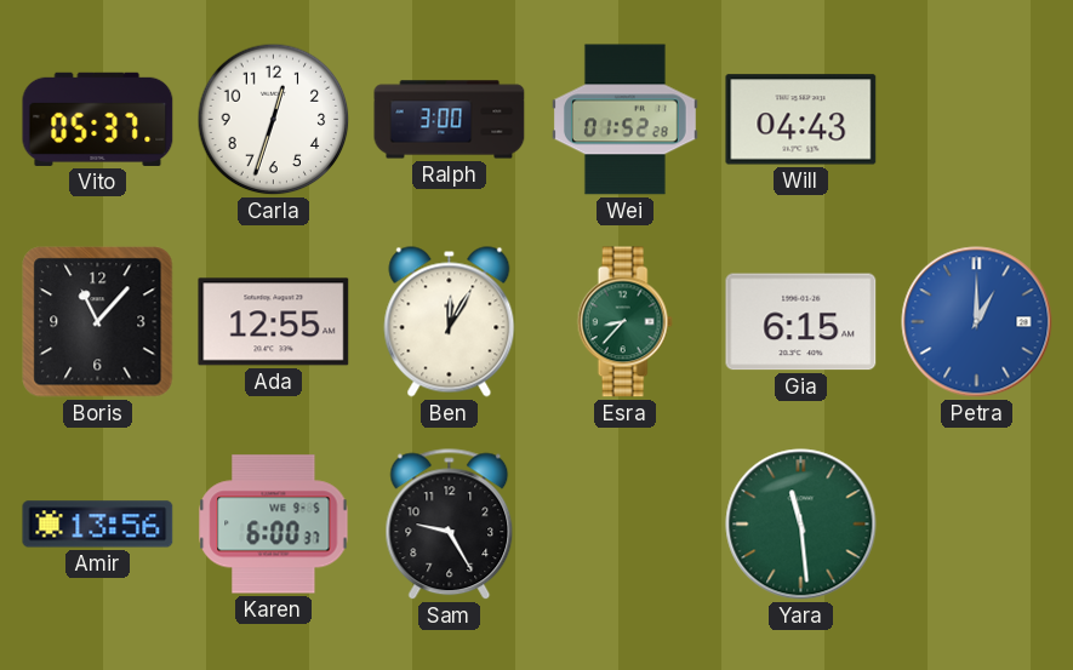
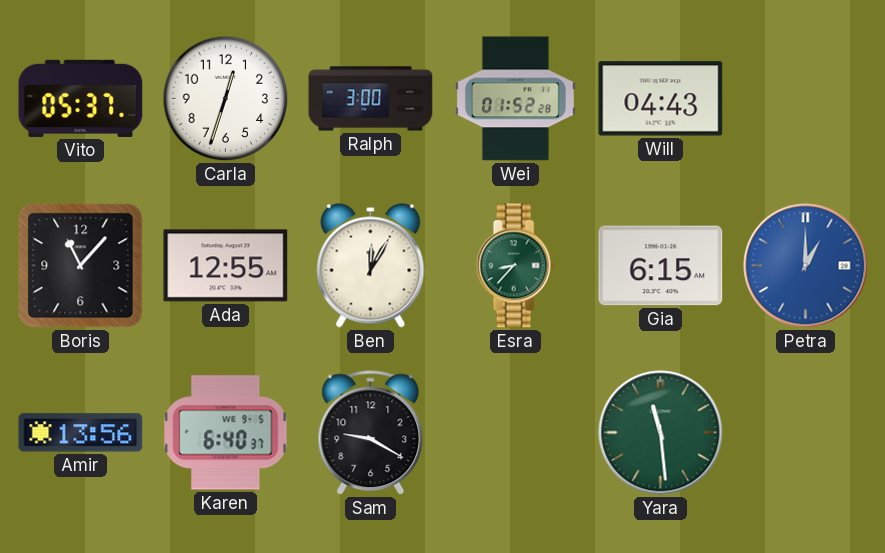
Karen: 6:00 -> 6:40
Sam: 9:25 -> 9:20
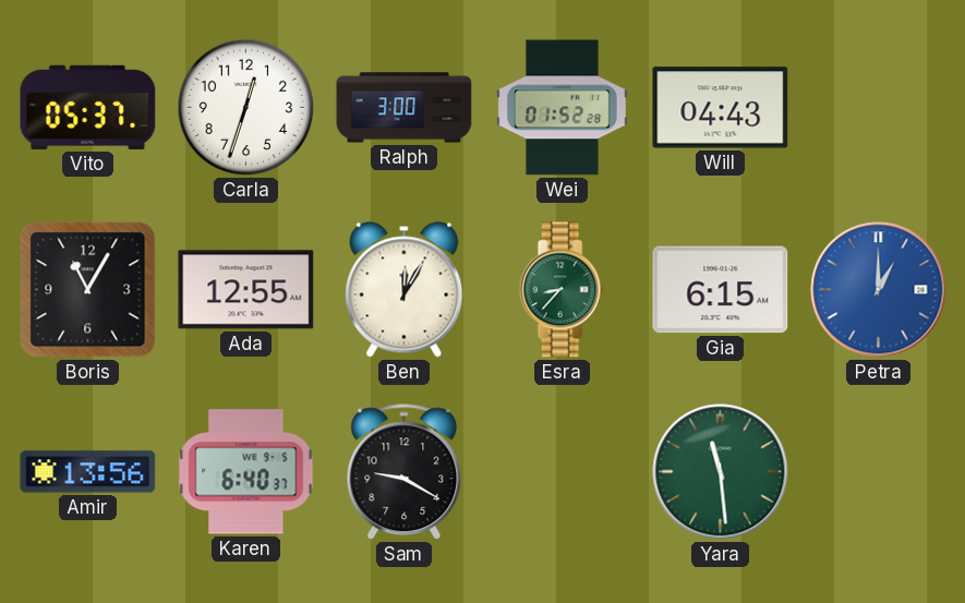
Boris: 11:07 -> 11:05
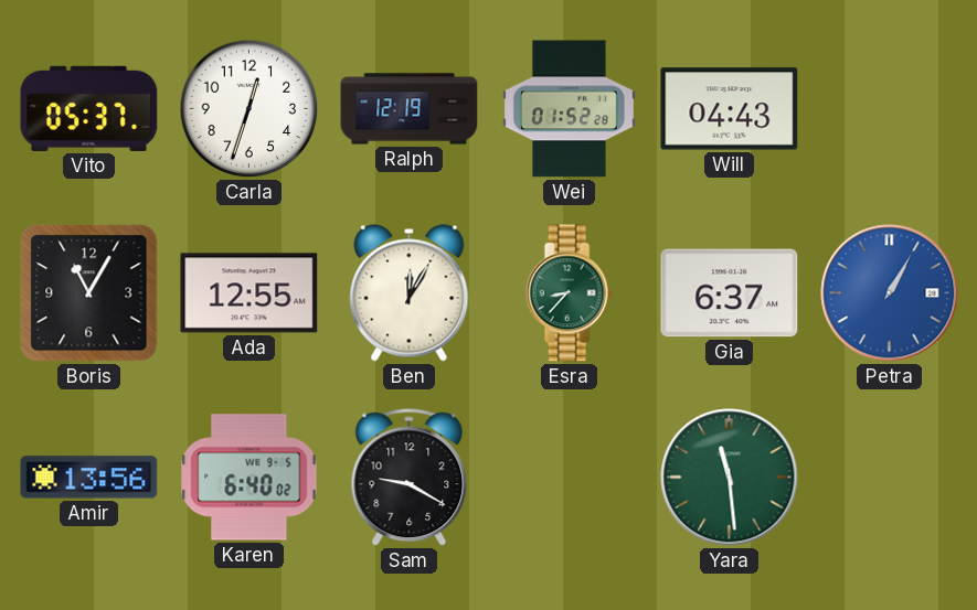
Ralph: 3:00 -> 12:19
Gia: 6:15 -> 6:37
Petra: 1:00 -> 1:05
Karen: 6:40:37 -> 6:40:02
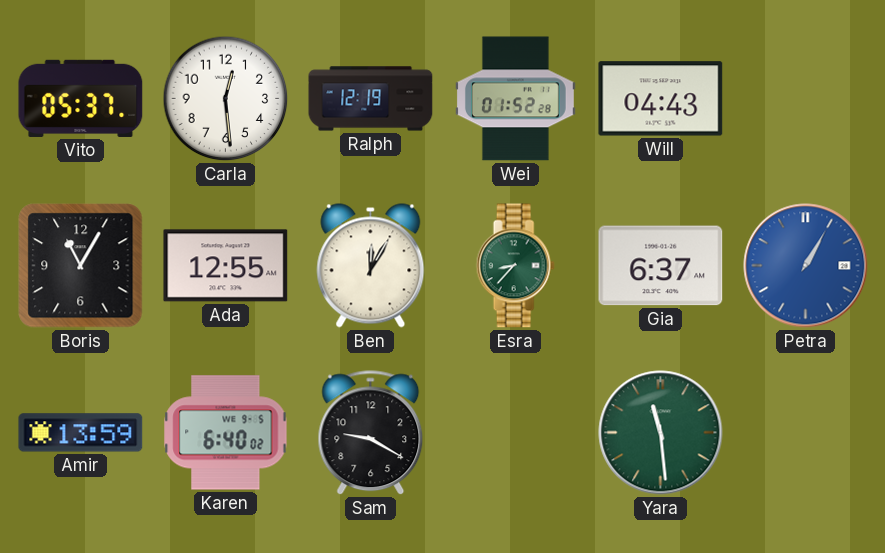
Carla: 12:33 -> 12:29
Amir: 13:56 -> 13:59
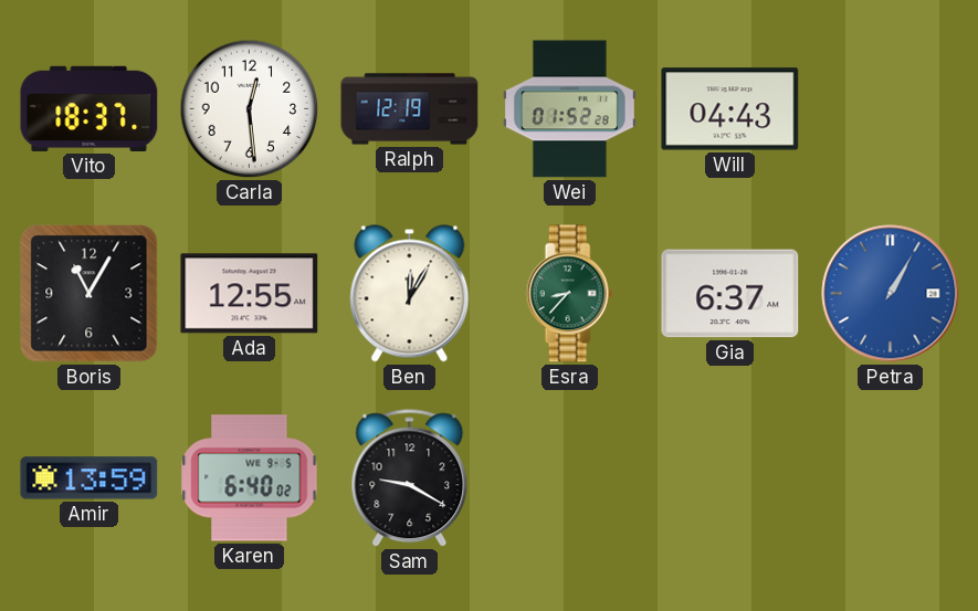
Vito: 05:37 -> 18:37
Yara: 11:29 -> none
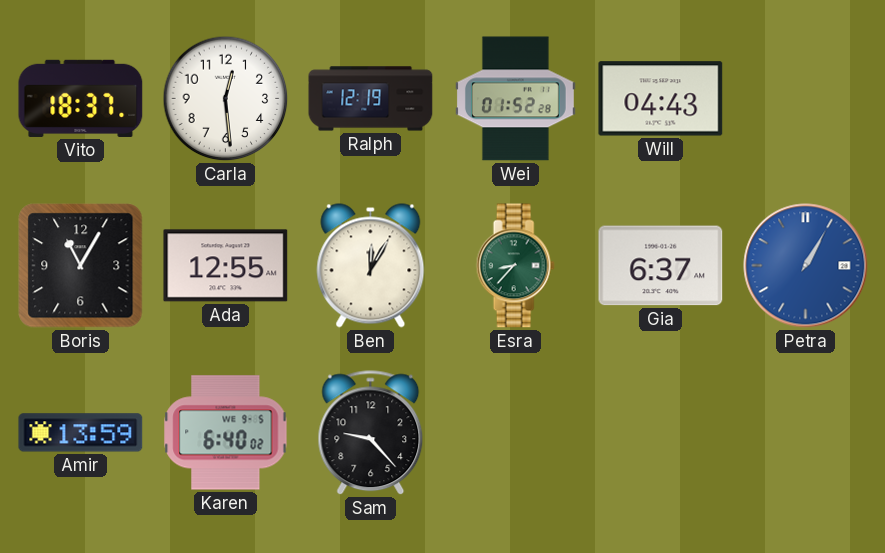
Sam: 9:20 -> 9:23
